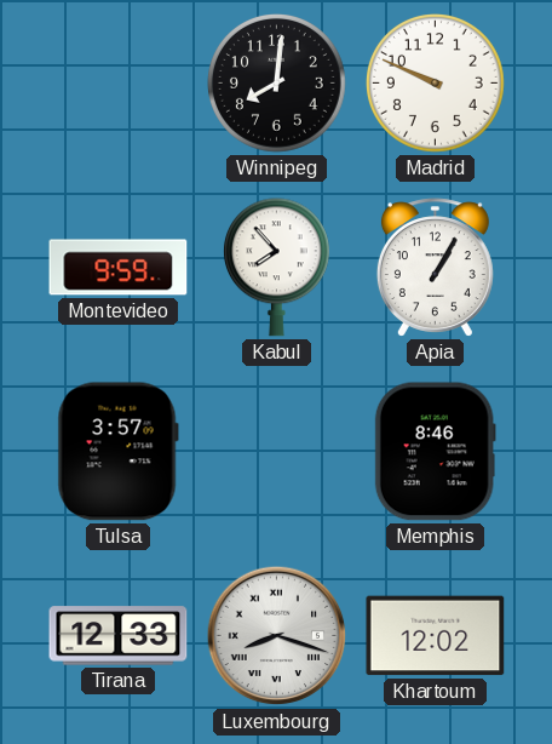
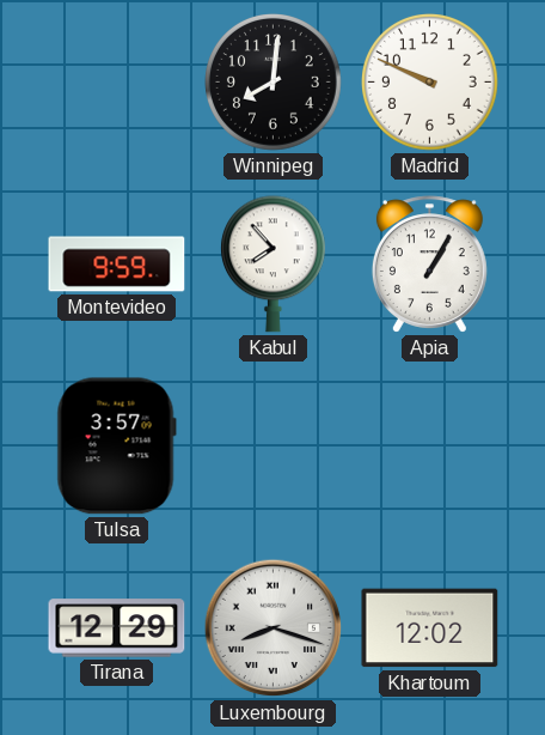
Memphis: 8:46 -> none
Tirana: 12:33 -> 12:29
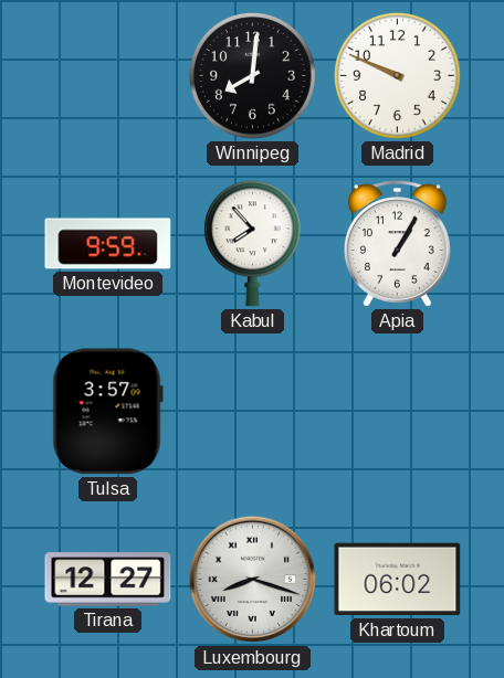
Tirana: 12:29 -> 12:27
Khartoum: 12:02 -> 06:02
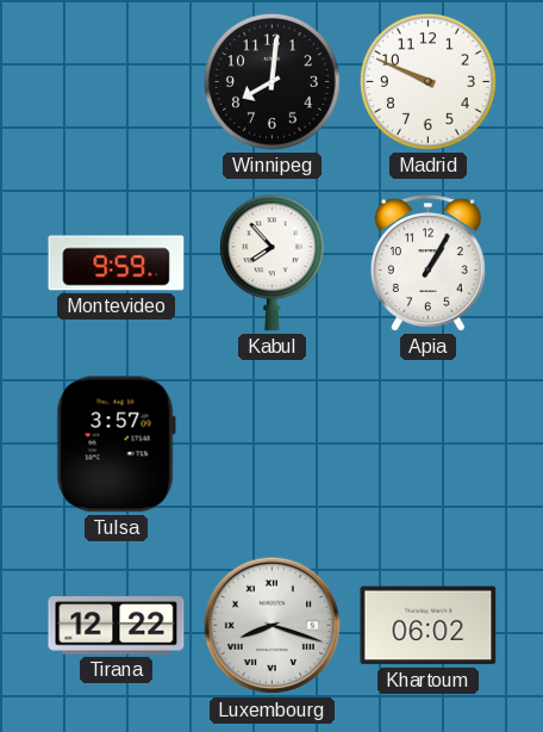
Tirana: 12:27 -> 12:22
